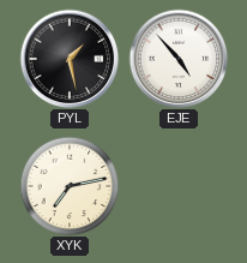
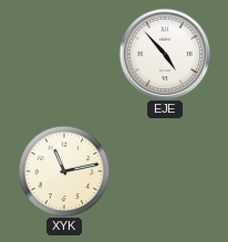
PYL: 1:28 -> none
XYK: 7:13 -> 11:13
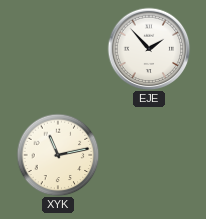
EJE: 4:53 -> 1:53
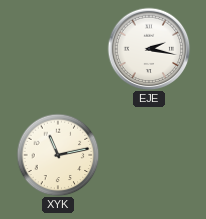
EJE: 1:53 -> 2:17
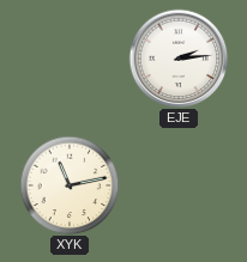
EJE: 2:17 -> 2:14
